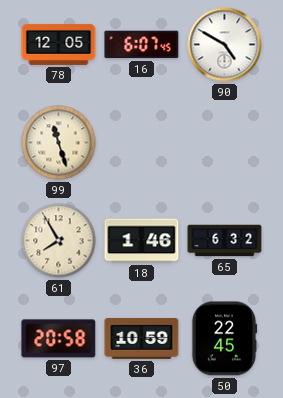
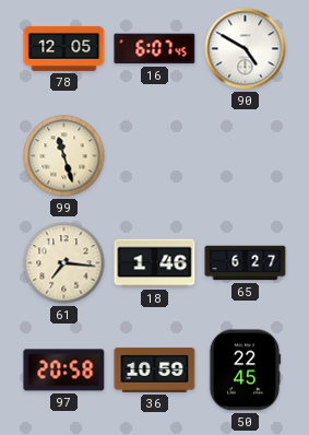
61: 7:55 -> 7:16
65: 6:32 -> 6:27
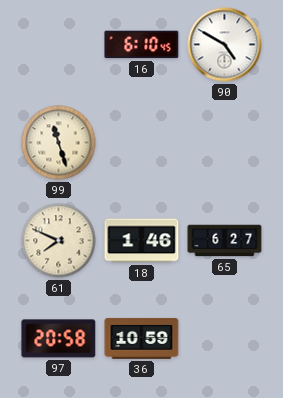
78: 12:05 -> none
16: 6:07 -> 6:10
61: 7:16 -> 7:49
50: 22:45 -> none
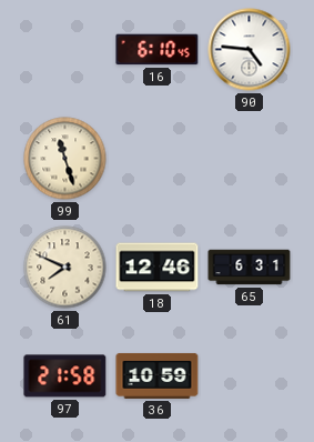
90: 4:50 -> 4:46
18: 1:46 -> 12:46
65: 6:27 -> 6:31
97: 20:58 -> 21:58
